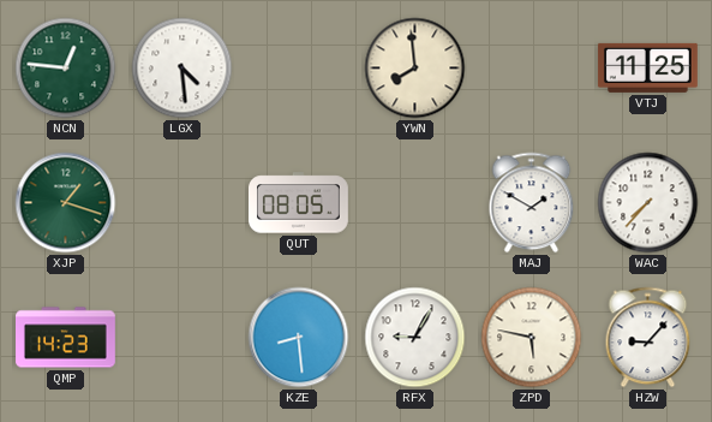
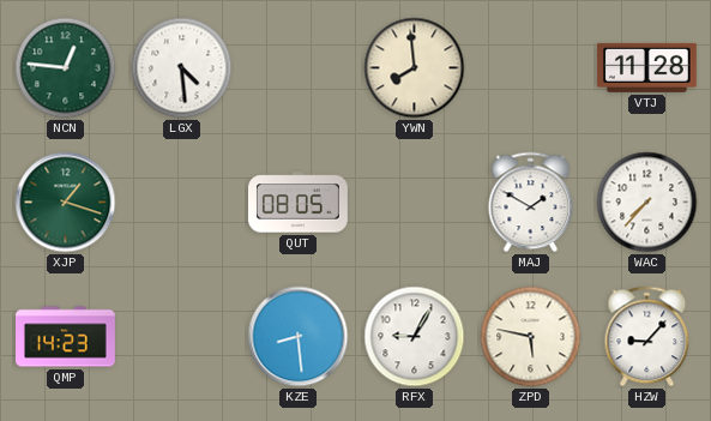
VTJ: 11:25 -> 11:28
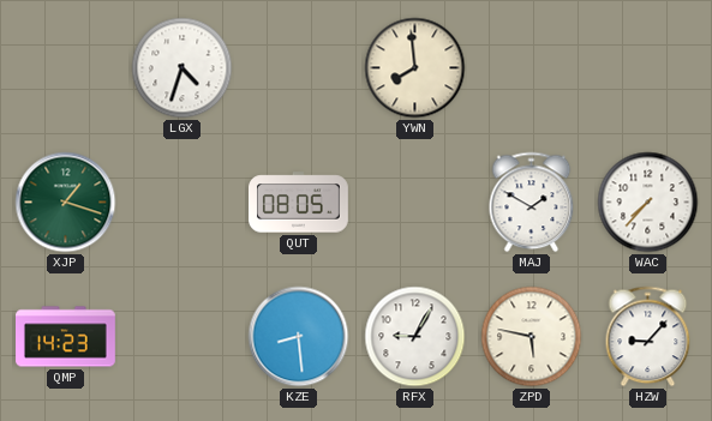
NCN: 12:46 -> none
LGX: 4:29 -> 4:33
VTJ: 11:28 -> none
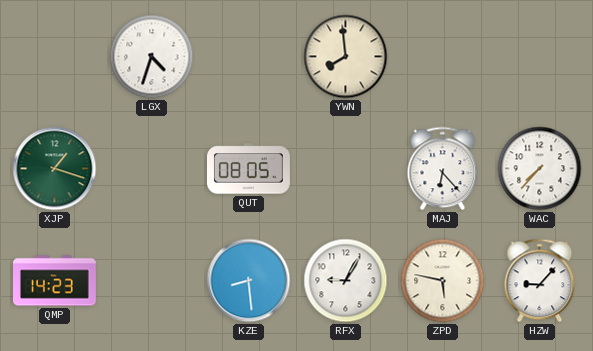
MAJ: 1:50 -> 6:23
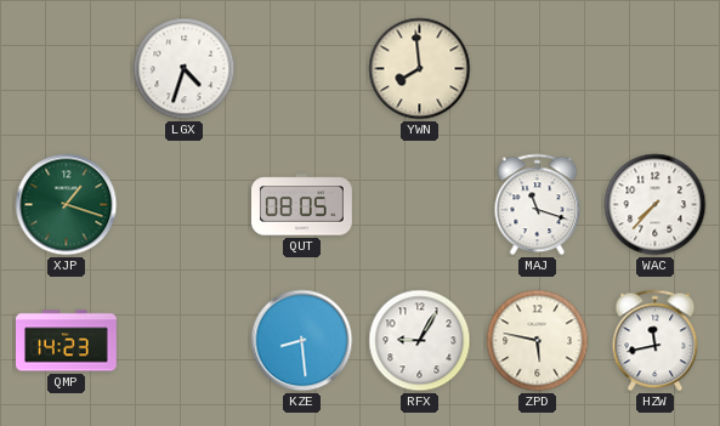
MAJ: 6:23 -> 11:18
HZW: 9:07 -> 11:43
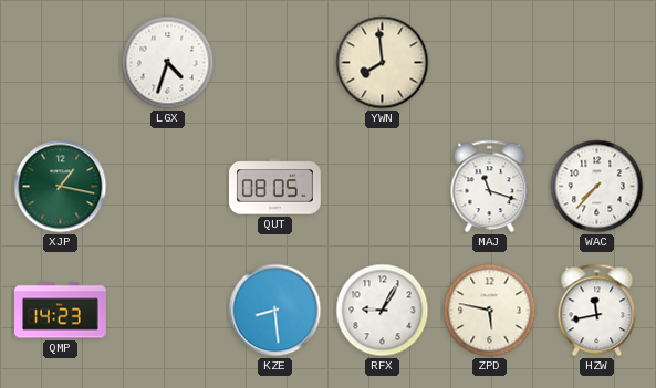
XJP: 1:18 -> 1:17
